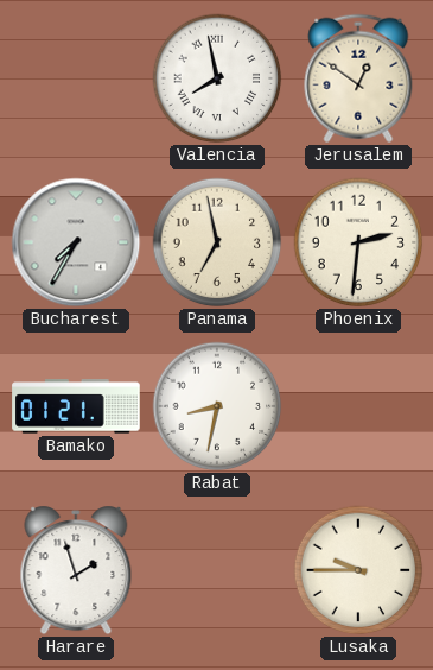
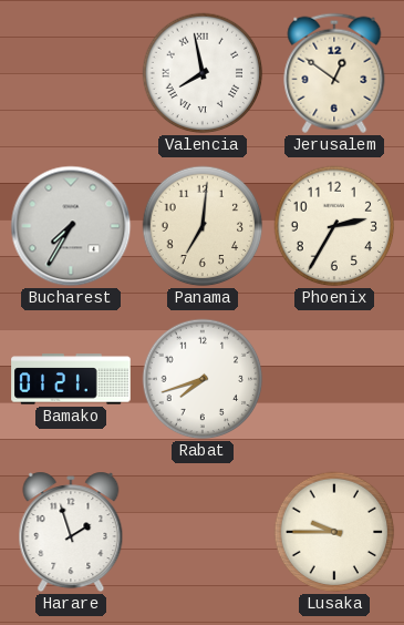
Panama: 6:58 -> 7:01
Phoenix: 2:31 -> 2:35
Rabat: 8:32 -> 7:42
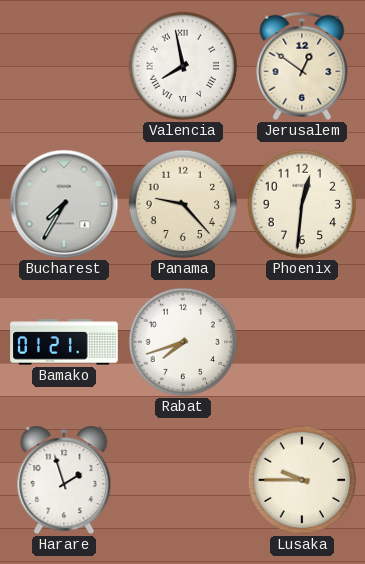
Panama: 7:01 -> 9:23
Phoenix: 2:35 -> 12:31
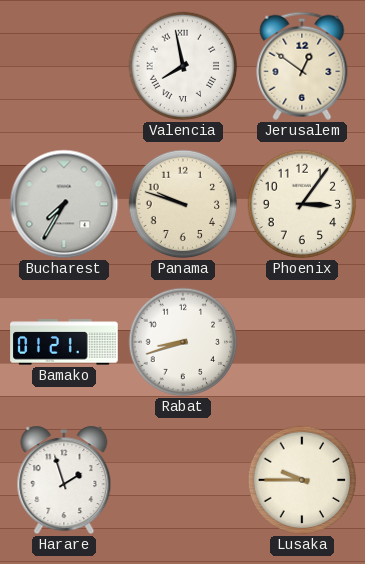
Panama: 9:23 -> 9:48
Phoenix: 12:31 -> 3:06
Rabat: 7:42 -> 8:42
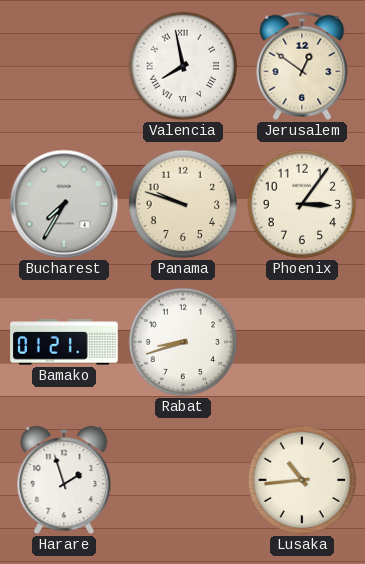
Lusaka: 9:45 -> 10:44
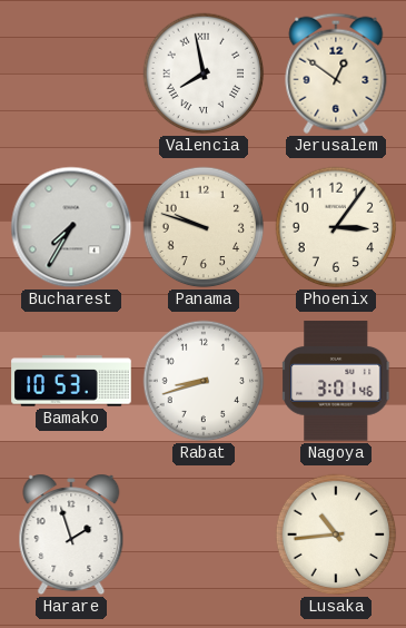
Bamako: 01:21 -> 10:53
Nagoya: none -> 3:01
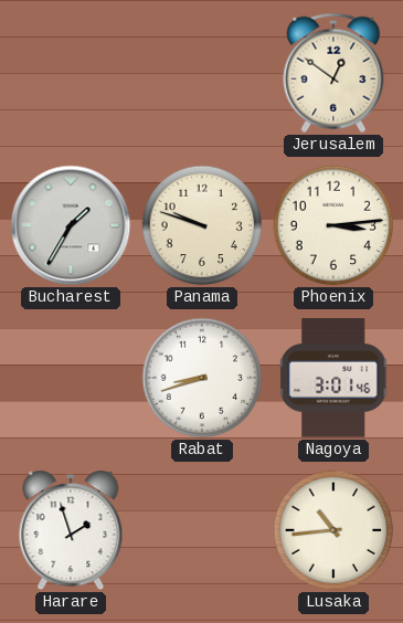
Valencia: 7:58 -> none
Bucharest: 7:35 -> 1:35
Phoenix: 3:06 -> 3:14
Bamako: 10:53 -> none
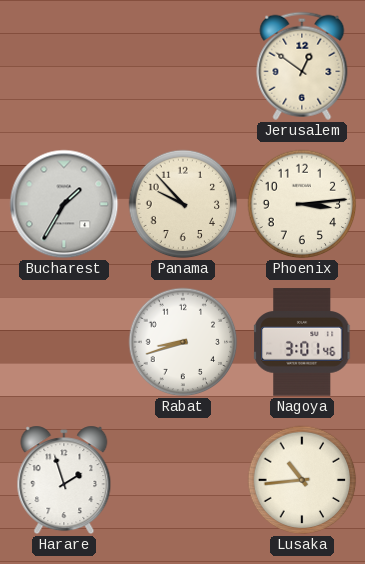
Panama: 9:48 -> 9:53
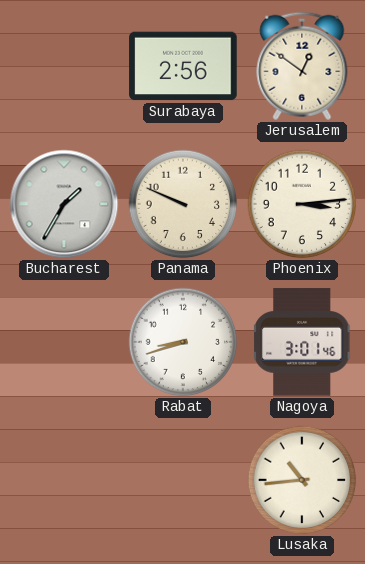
Surabaya: none -> 2:56
Panama: 9:53 -> 9:49
Harare: 1:57 -> none
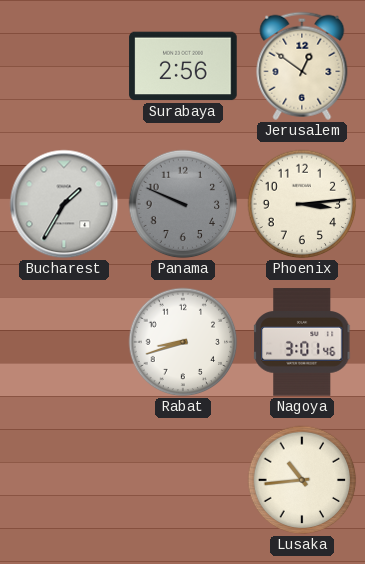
Panama dial: cream -> grey
